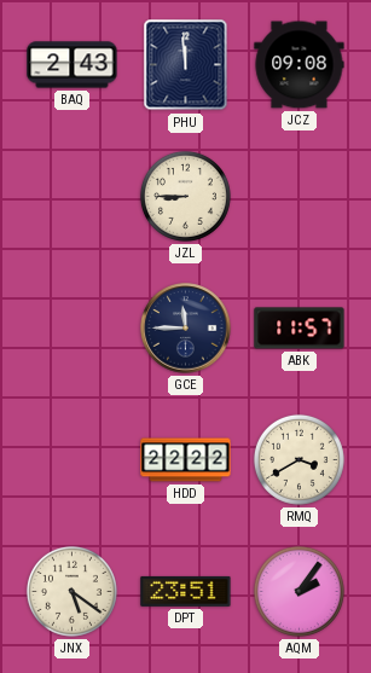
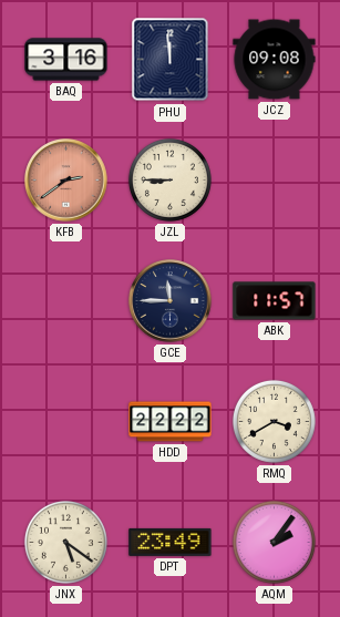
BAQ: 2:43 -> 3:16
KFB: none -> 2:39
DPT: 23:51 -> 23:49
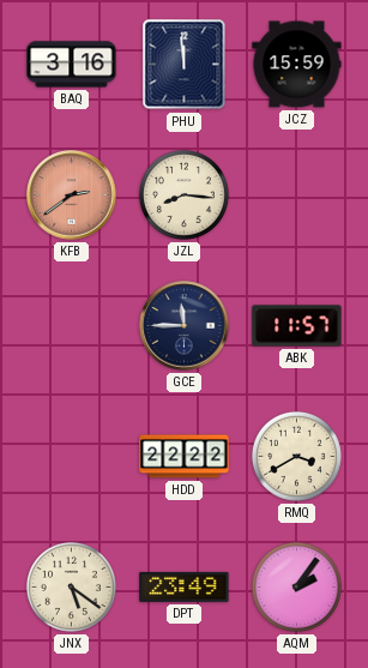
JCZ: 09:08 -> 15:59
JZL: 8:45 -> 8:16
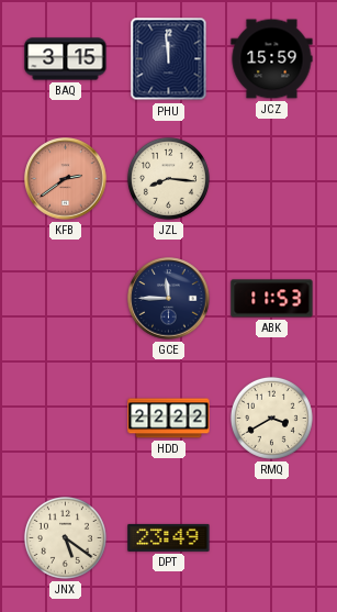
BAQ: 3:16 -> 3:15
ABK: 11:57 -> 11:53
AQM: 2:06 -> none
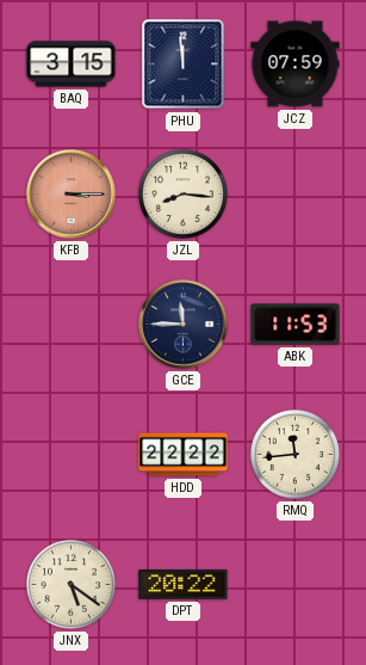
JCZ: 15:59 -> 07:59
KFB: 2:39 -> 3:15
RMQ: 3:40 -> 11:44
DPT: 23:49 -> 20:22
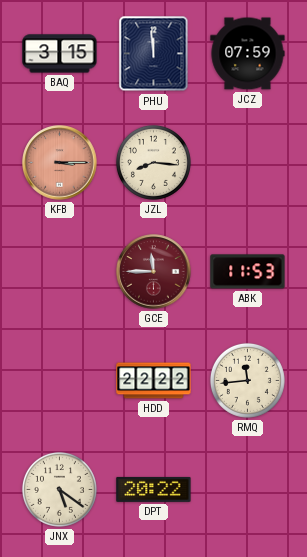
GCE dial: navy -> burgundy
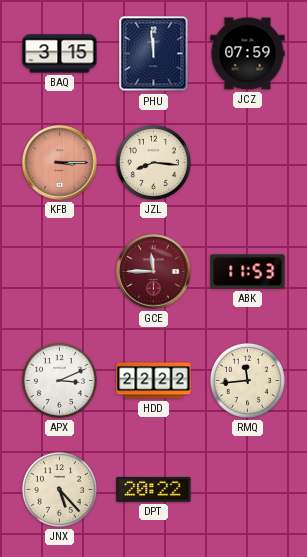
APX: none -> 3:11
JNX: 5:21 -> 5:23
